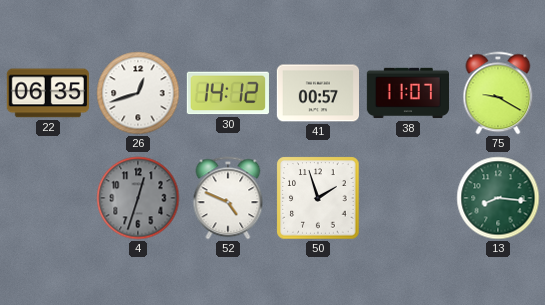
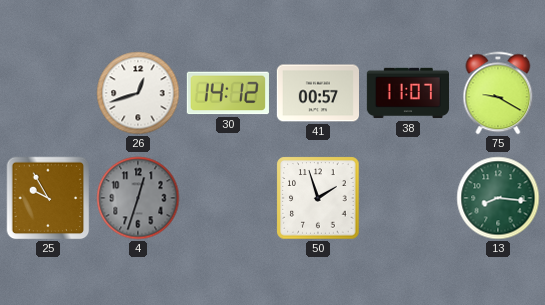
22: 06:35 -> none
25: none -> 9:55
52: 4:49 -> none
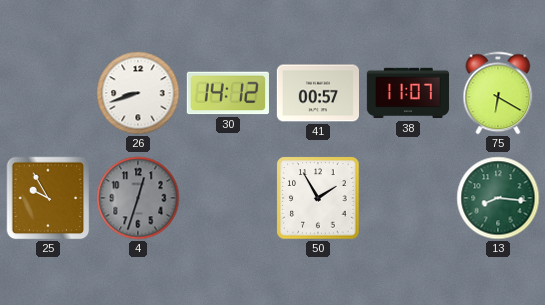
26: 12:42 -> 8:42
75: 9:20 -> 6:20
50: 1:57 -> 1:55
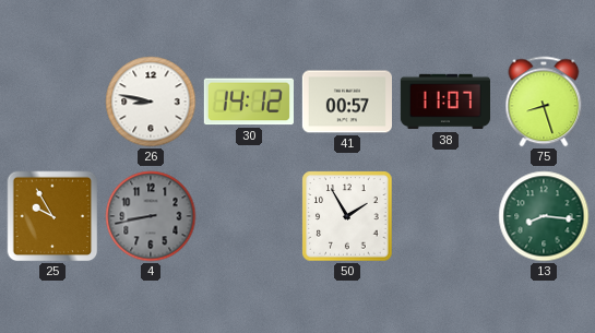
26: 8:42 -> 8:47
75: 6:20 -> 8:27
4: 12:33 -> 8:43
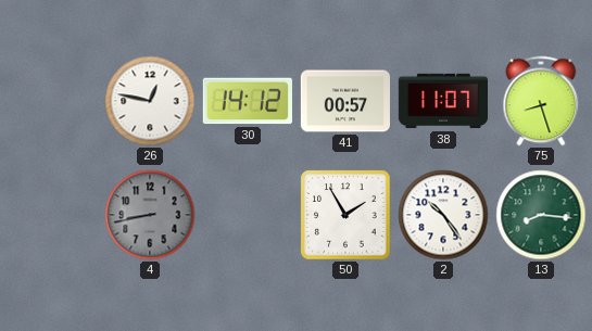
26: 8:47 -> 12:47
25: 9:55 -> none
2: none -> 10:24
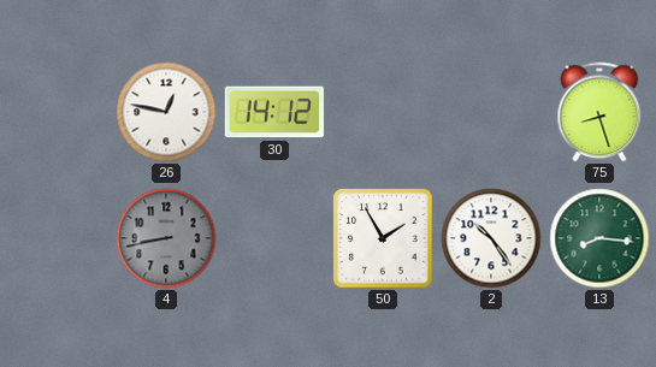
41: 00:57 -> none
38: 11:07 -> none
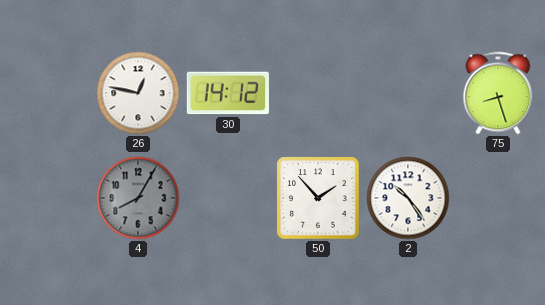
4: 8:43 -> 8:05
50: 1:55 -> 1:53
13: 8:16 -> none
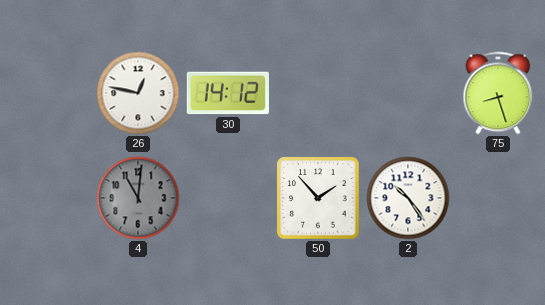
4: 8:05 -> 11:01
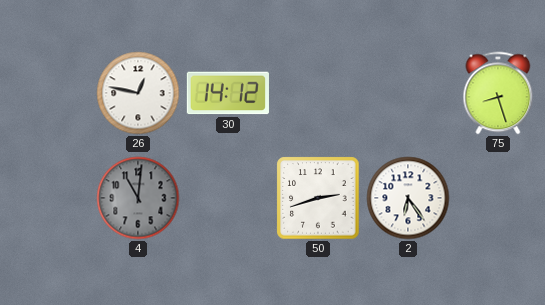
50: 1:53 -> 2:42
2: 10:24 -> 6:24
